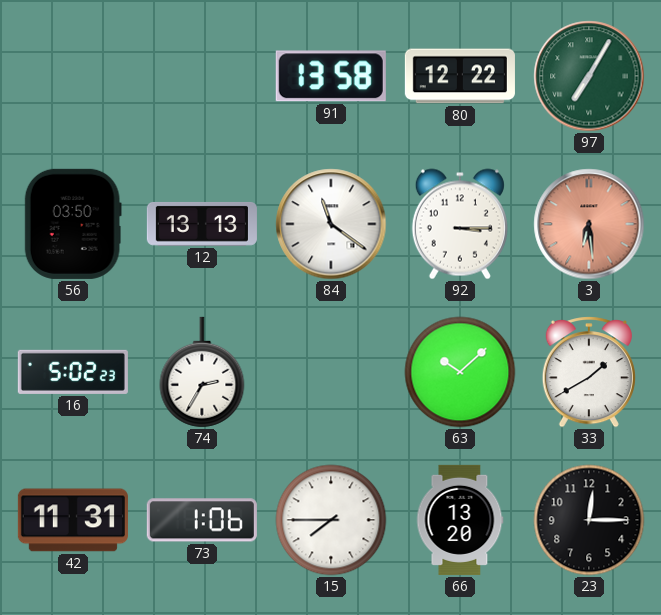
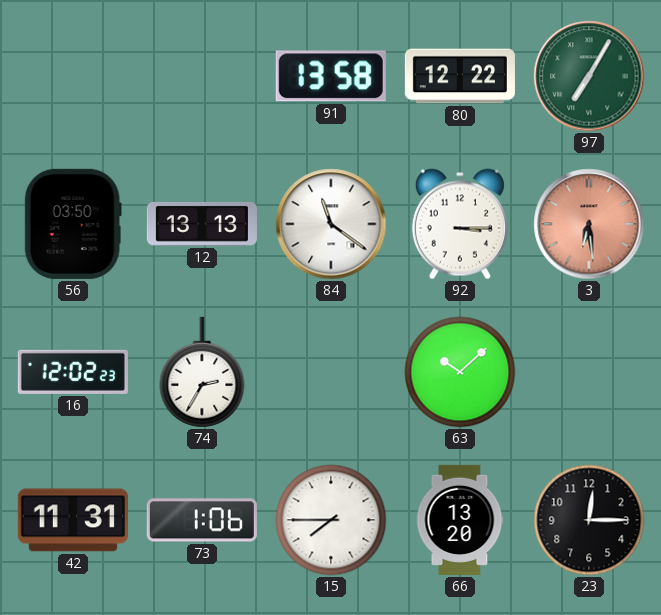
16: 5:02 -> 12:02
33: 1:40 -> none
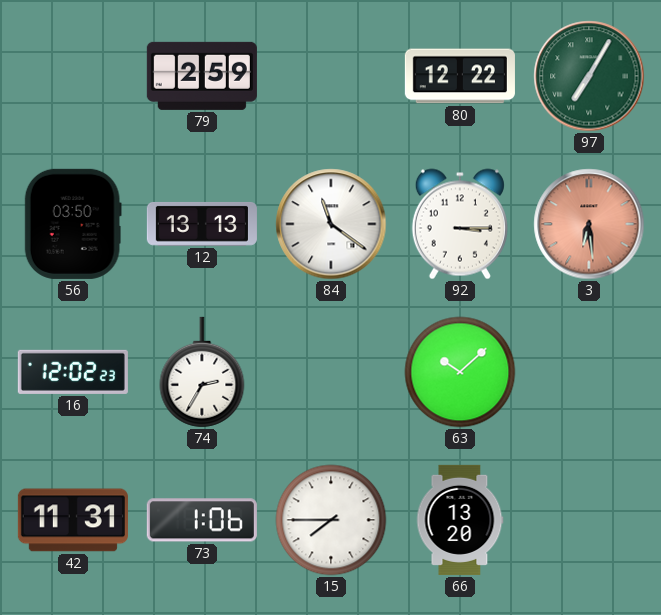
79: none -> 2:59
91: 13:58 -> none
23: 12:15 -> none
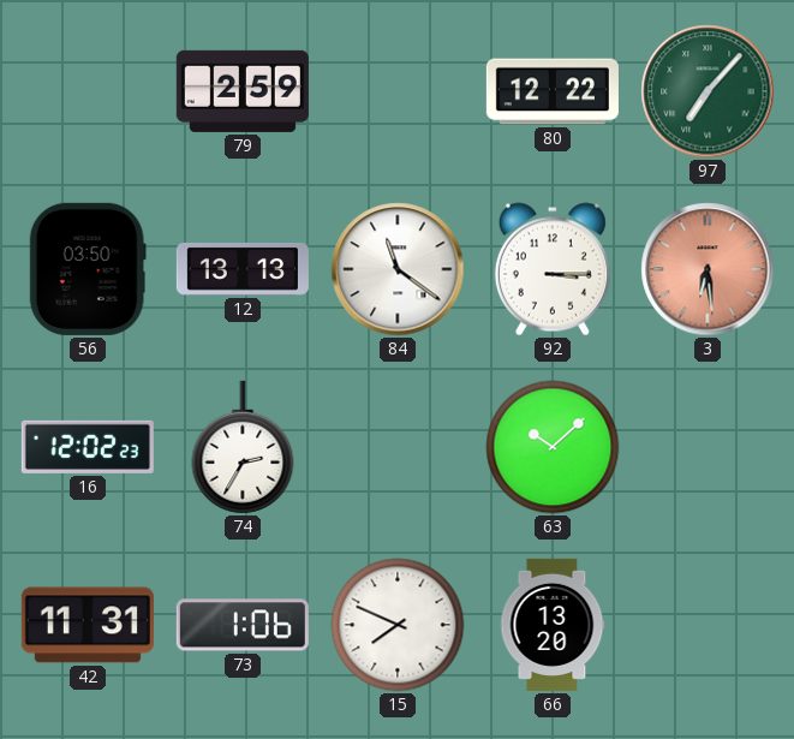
97: 7:05 -> 7:07
15: 7:45 -> 7:49
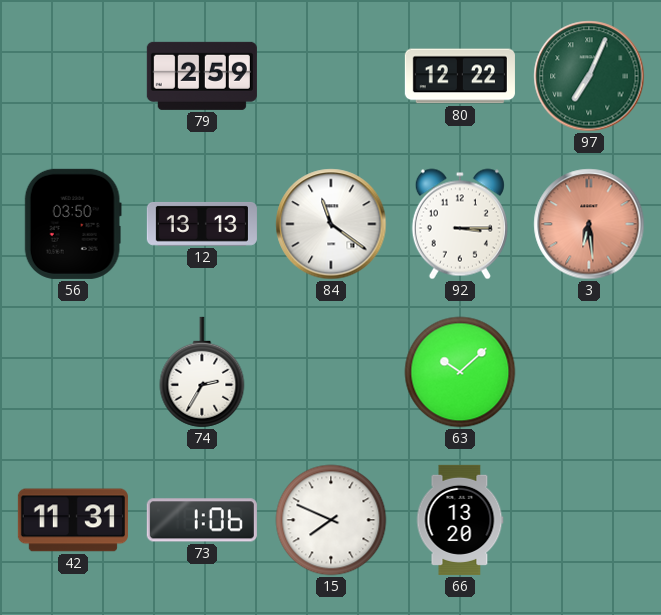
97: 7:07 -> 7:04
16: 12:02 -> none
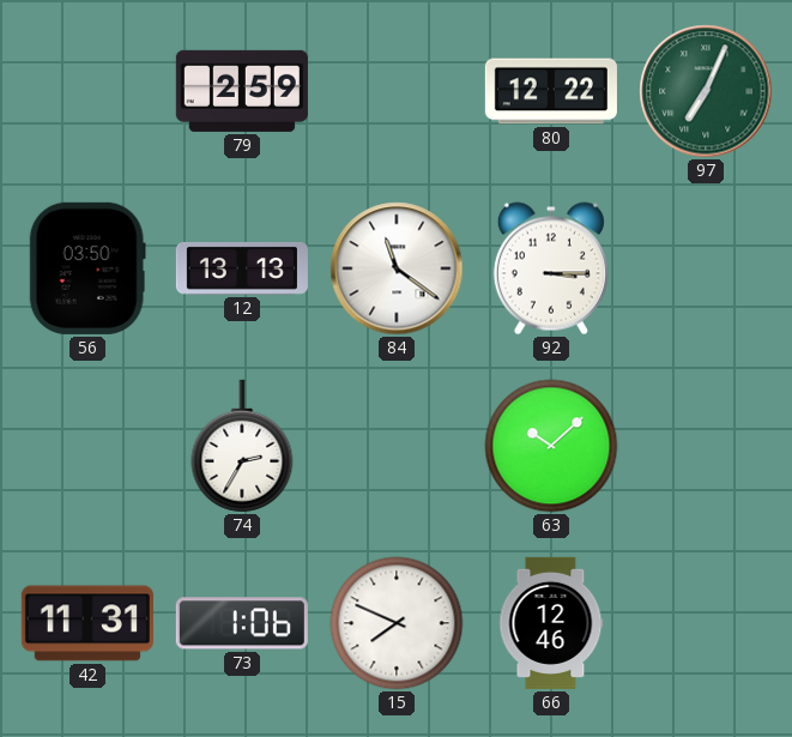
3: 6:29 -> none
66: 13:20 -> 12:46
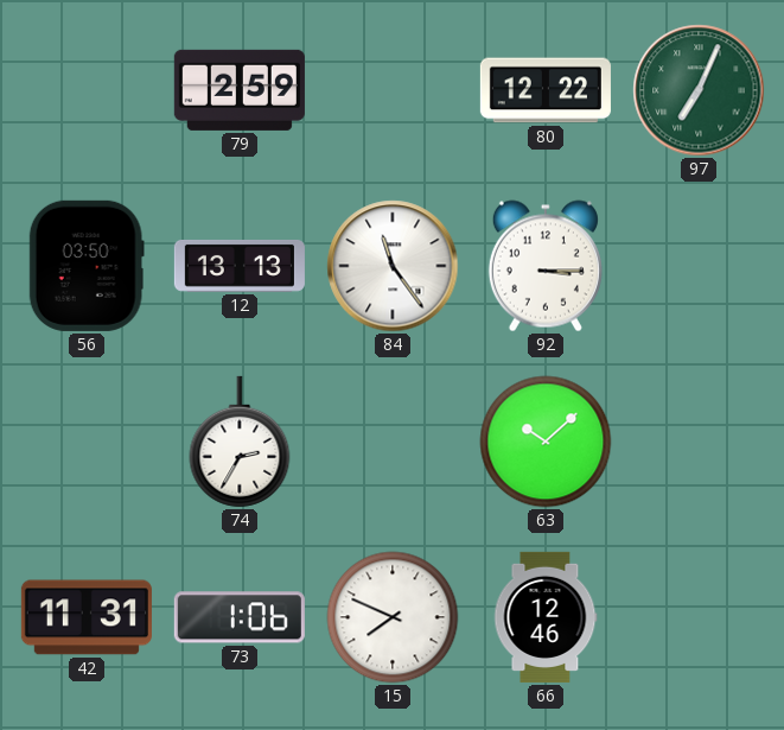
84: 11:21 -> 11:24
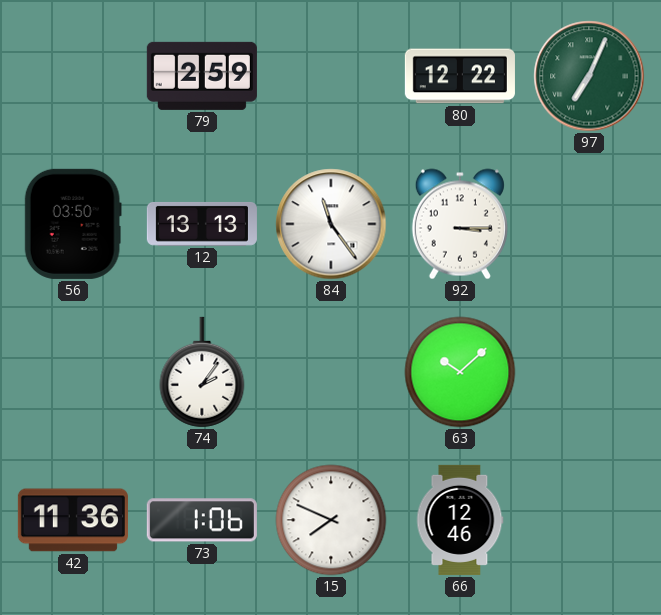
74: 2:35 -> 2:06
42: 11:31 -> 11:36
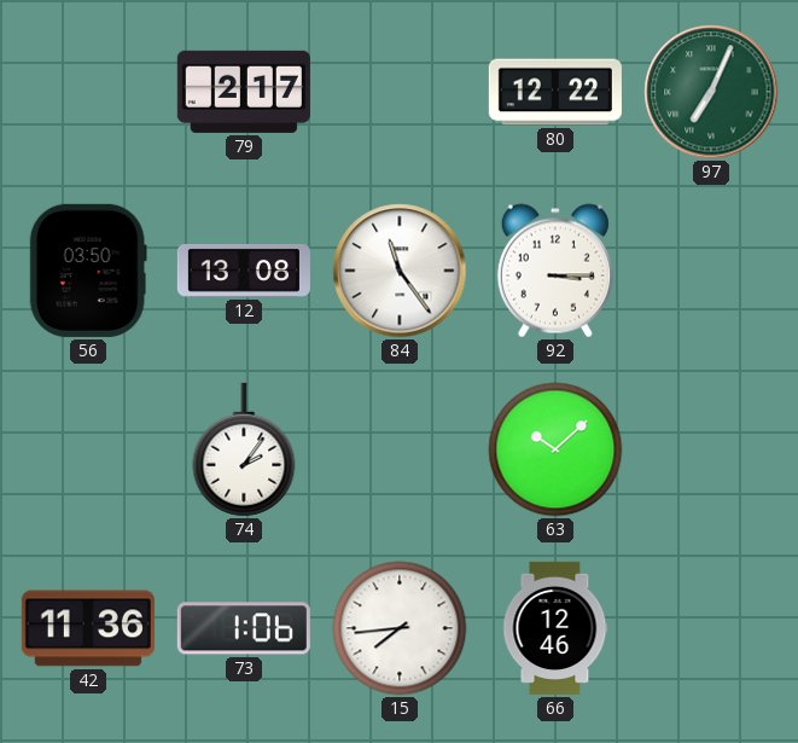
79: 2:59 -> 2:17
12: 13:13 -> 13:08
15: 7:49 -> 7:44
